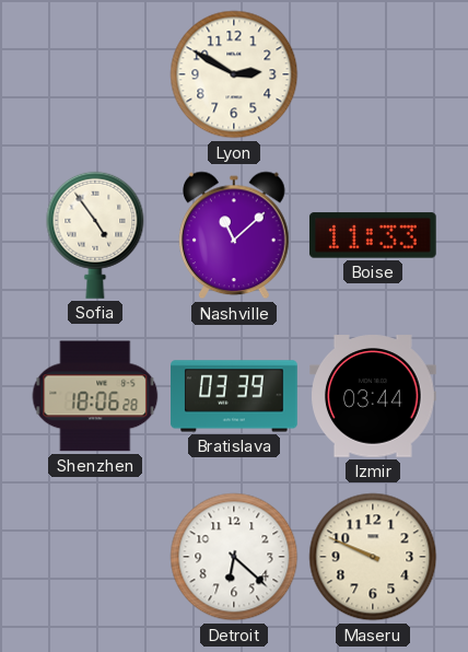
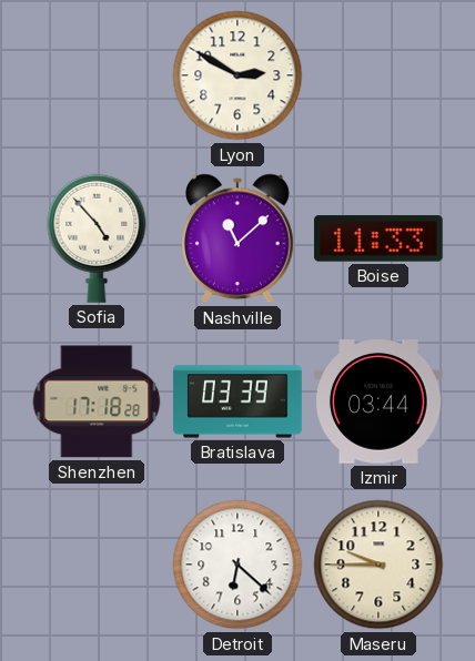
Sofia: 4:54 -> 4:53
Shenzhen: 18:06 -> 17:18
Maseru: 9:49 -> 9:45
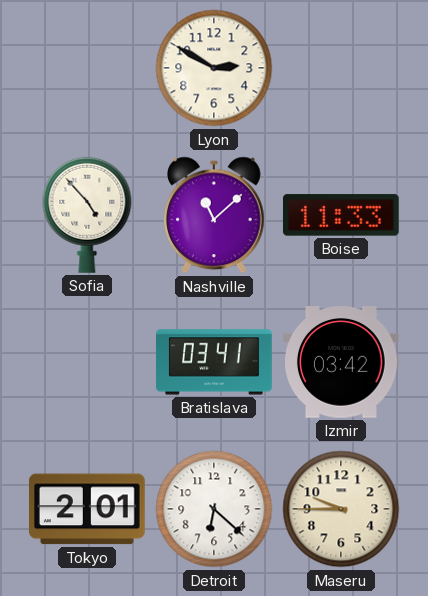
Shenzhen: 17:18 -> none
Bratislava: 03:39 -> 03:41
Izmir: 03:44 -> 03:42
Tokyo: none -> 2:01
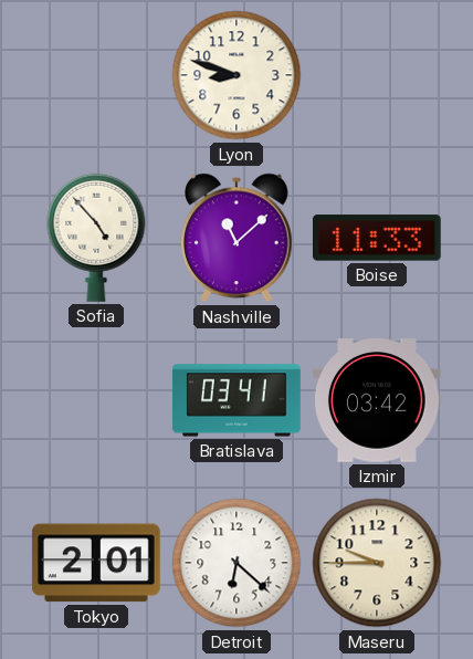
Lyon: 2:50 -> 8:48
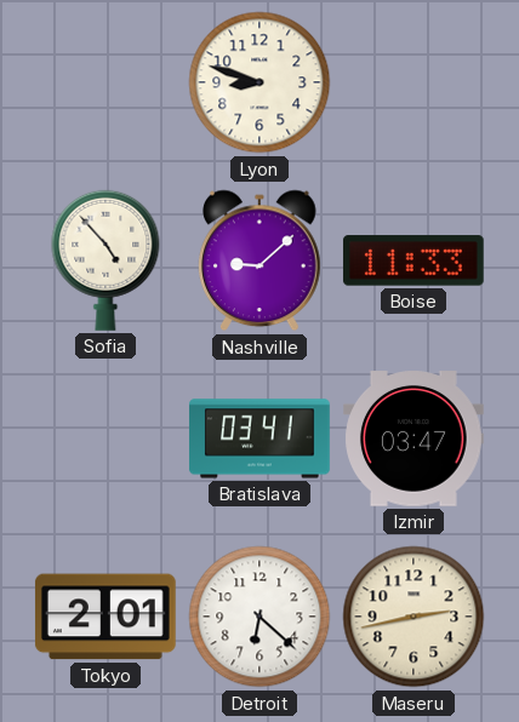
Nashville: 11:08 -> 9:08
Izmir: 03:42 -> 03:47
Maseru: 9:45 -> 2:43
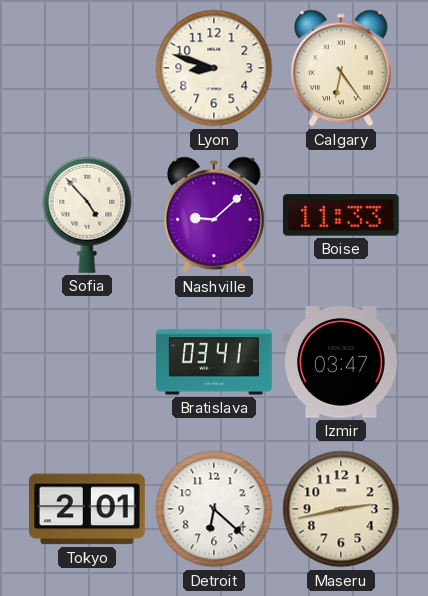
Calgary: none -> 6:24
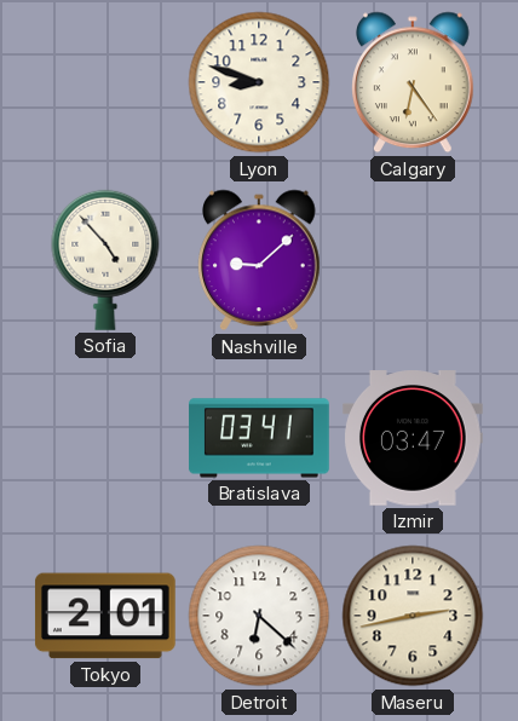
Boise: 11:33 -> none
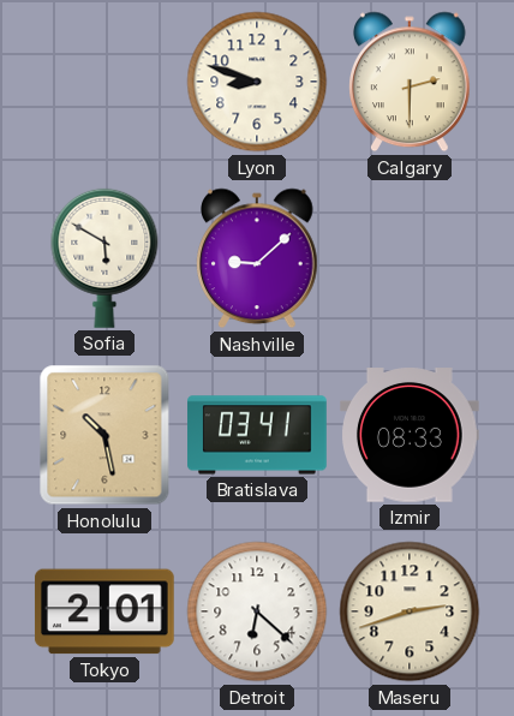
Calgary: 6:24 -> 2:30
Sofia: 4:53 -> 5:50
Honolulu: none -> 10:28
Izmir: 03:47 -> 08:33
Maseru: 2:43 -> 2:42
